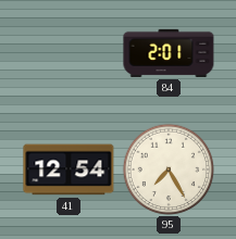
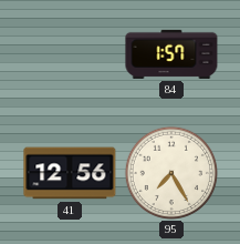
84: 2:01 -> 1:57
41: 12:54 -> 12:56
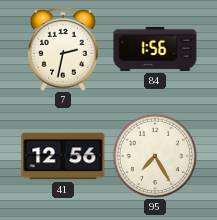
7: none -> 2:32
84: 1:57 -> 1:56
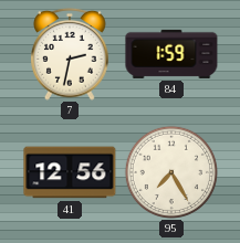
84: 1:56 -> 1:59
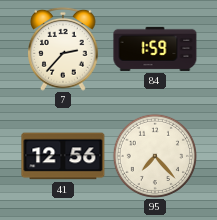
7: 2:32 -> 2:37
95: 7:25 -> 7:23
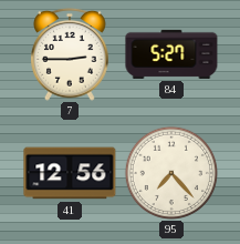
7: 2:37 -> 2:45
84: 1:59 -> 5:27
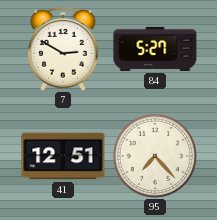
7: 2:45 -> 2:50
41: 12:56 -> 12:51
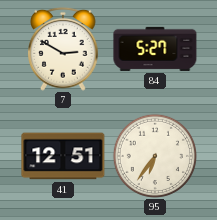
95: 7:23 -> 6:36
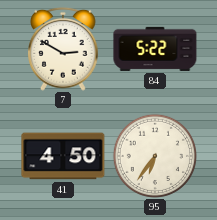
84: 5:27 -> 5:22
41: 12:51 -> 4:50
